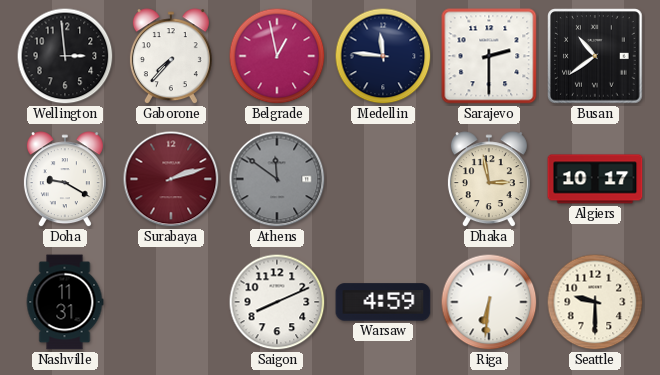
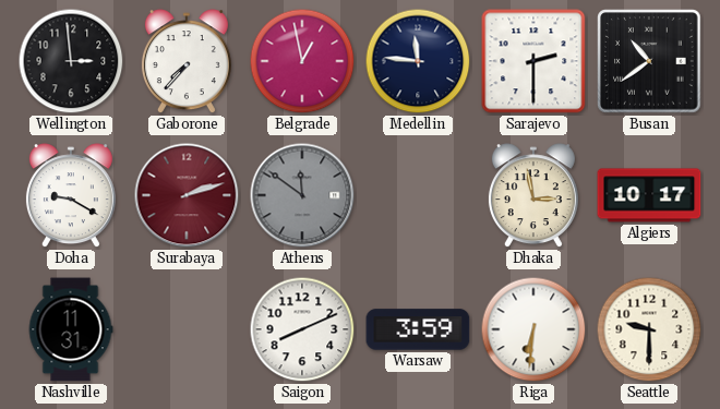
Warsaw: 4:59 -> 3:59
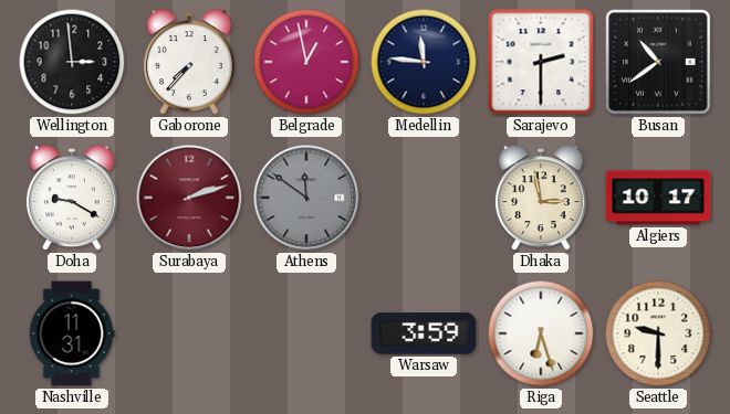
Saigon: 8:11 -> none
Riga: 6:31 -> 6:27
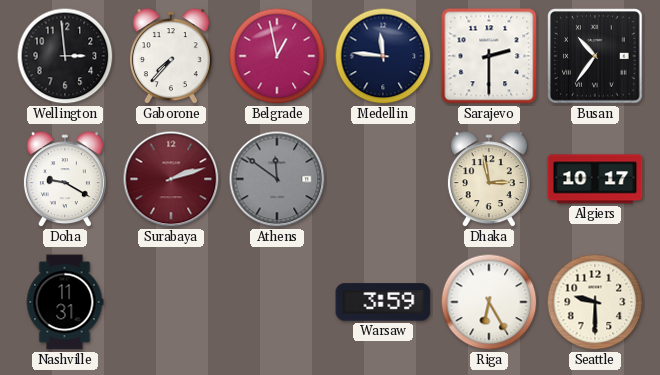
Busan: 10:39 -> 10:36
Riga: 6:27 -> 6:25
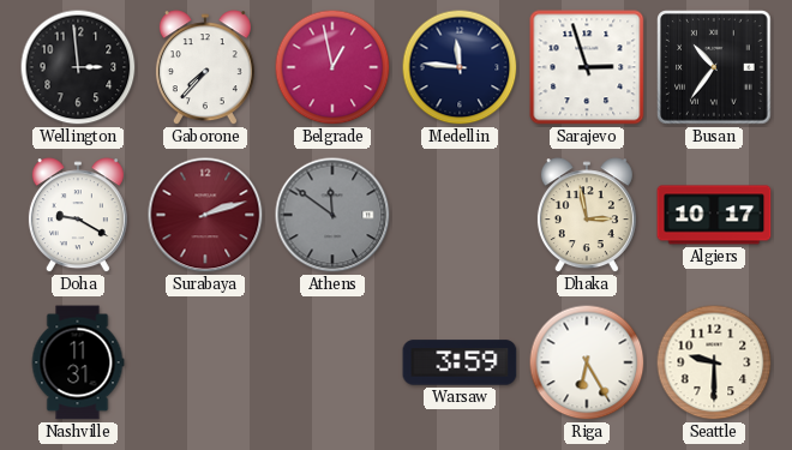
Sarajevo: 2:30 -> 2:57
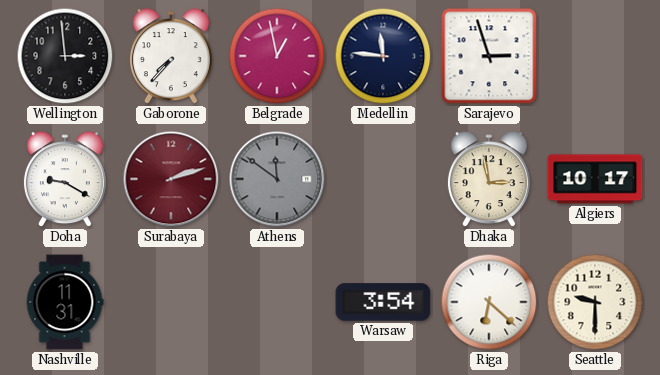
Busan: 10:36 -> none
Warsaw: 3:59 -> 3:54
Riga: 6:25 -> 6:22
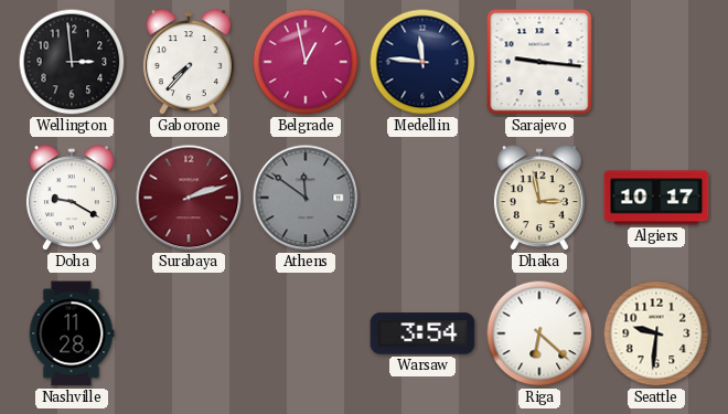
Sarajevo: 2:57 -> 9:16
Nashville: 11:31 -> 11:28
Seattle: 9:30 -> 9:31
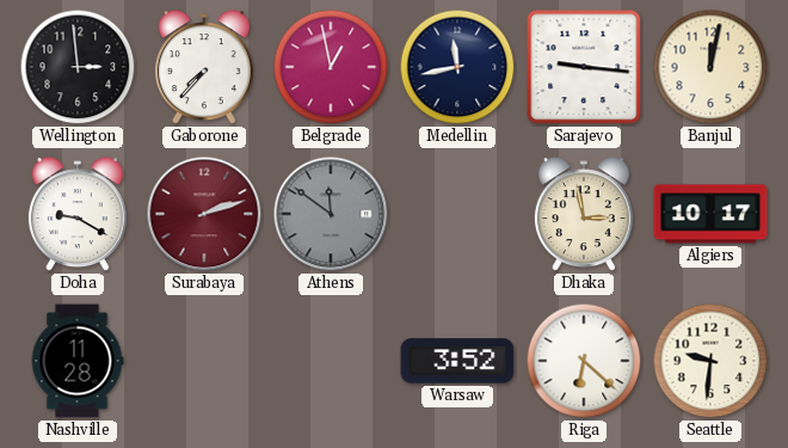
Medellin: 11:46 -> 11:43
Banjul: none -> 12:02
Warsaw: 3:54 -> 3:52
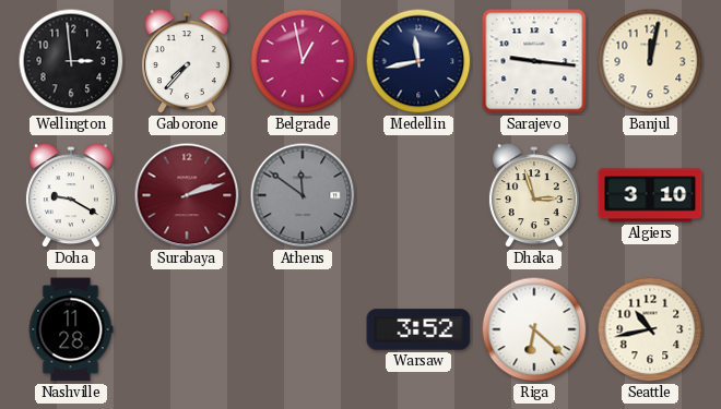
Dhaka: 2:58 -> 2:57
Algiers: 10:17 -> 3:10
Seattle: 9:31 -> 10:43
